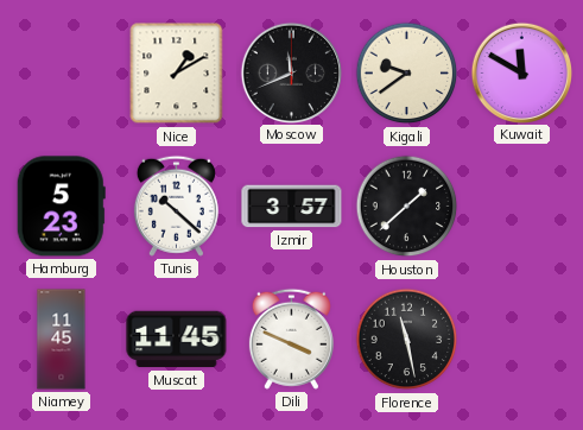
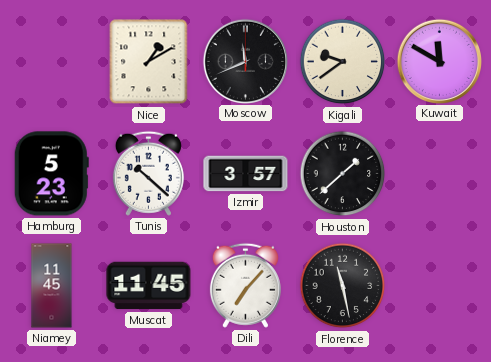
Dili: 3:49 -> 7:07
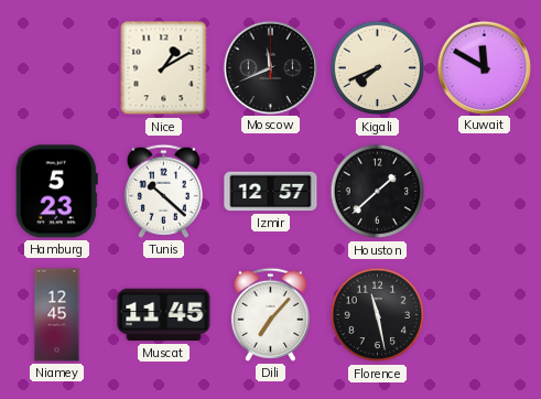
Kigali: 9:39 -> 7:41
Izmir: 3:57 -> 12:57
Niamey: 11:45 -> 12:45
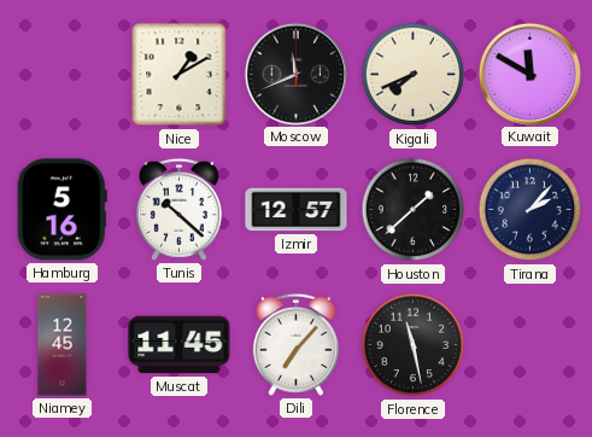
Hamburg: 5:23 -> 5:16
Tirana: none -> 2:07
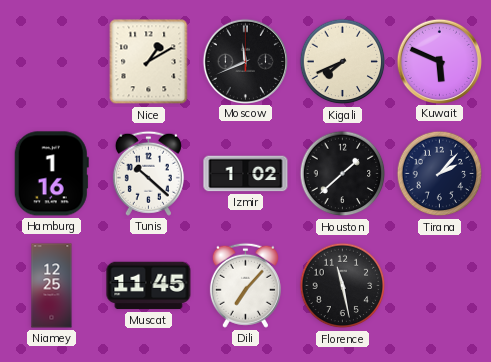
Kuwait: 11:50 -> 5:49
Hamburg: 5:16 -> 1:16
Izmir: 12:57 -> 1:02
Niamey: 12:45 -> 12:25
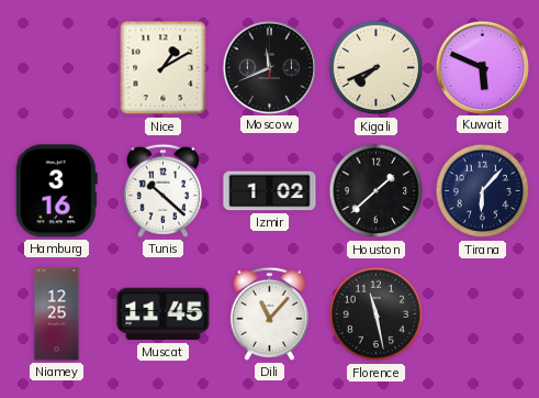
Hamburg: 1:16 -> 3:16
Tirana: 2:07 -> 6:07
Dili: 7:07 -> 11:07
